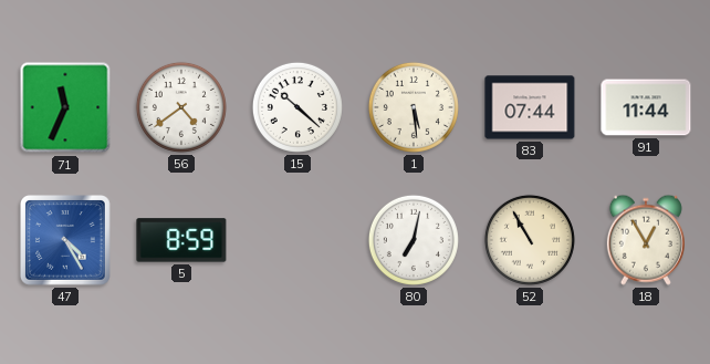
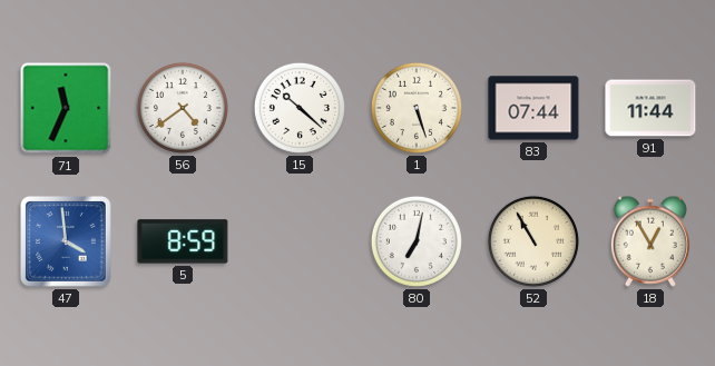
1: 5:29 -> 5:27
47: 4:25 -> 3:59
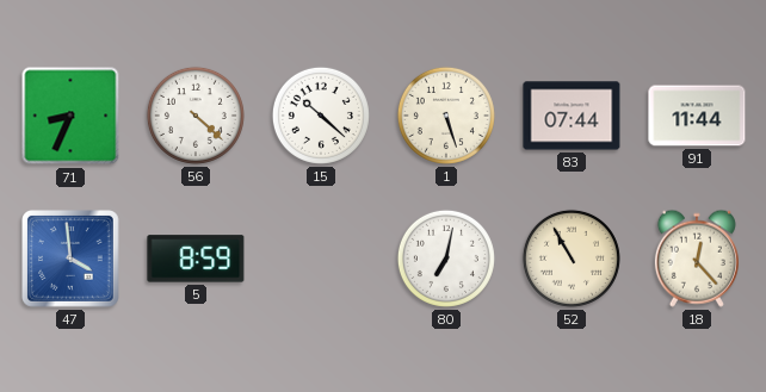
71: 11:34 -> 8:34
56: 4:39 -> 4:22
18: 12:55 -> 12:23
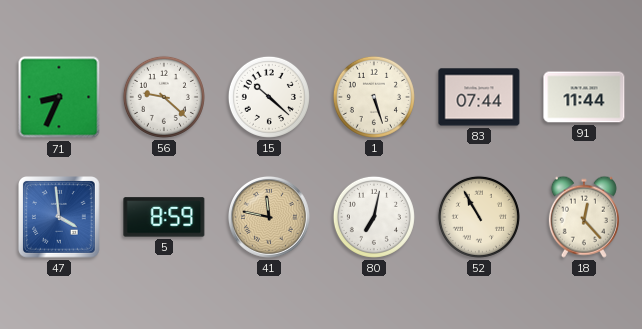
56: 4:22 -> 9:22
41: none -> 11:47
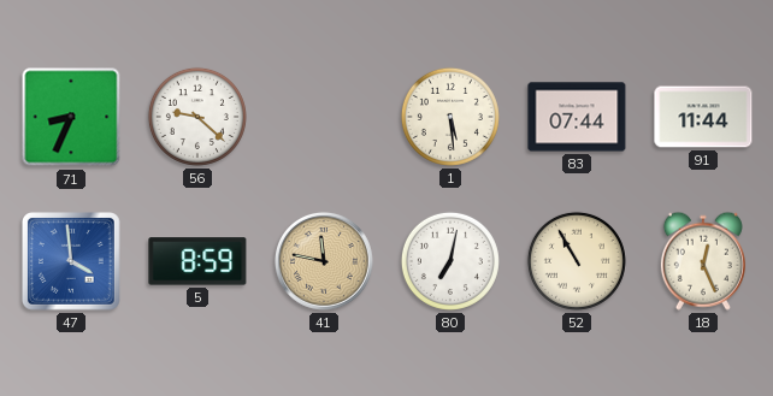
15: 10:22 -> none
1: 5:27 -> 5:29
18: 12:23 -> 12:26
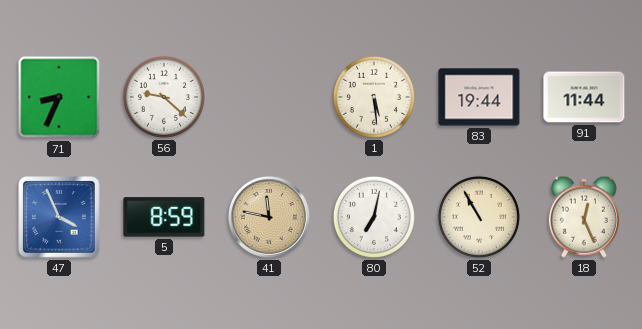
83: 07:44 -> 19:44
47: 3:59 -> 3:56
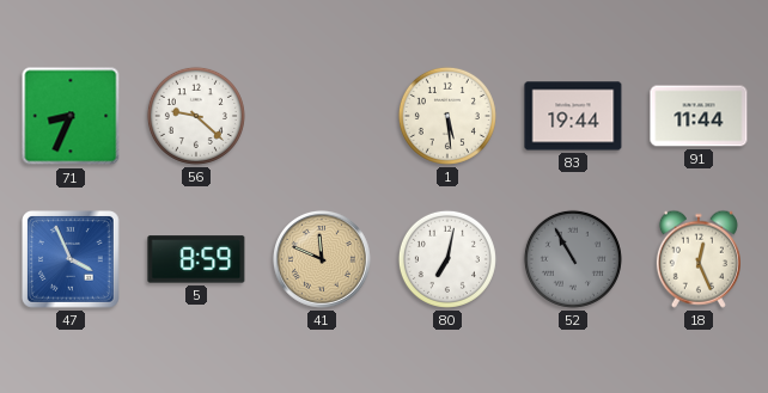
41: 11:47 -> 11:49
52 dial: cream -> grey
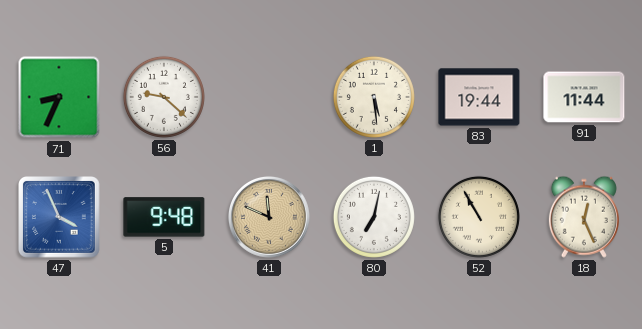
5: 8:59 -> 9:48
52 dial: grey -> cream
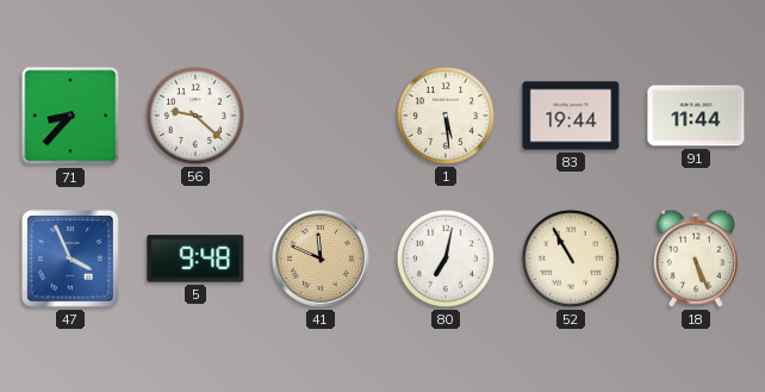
71: 8:34 -> 8:37
18: 12:26 -> 5:26
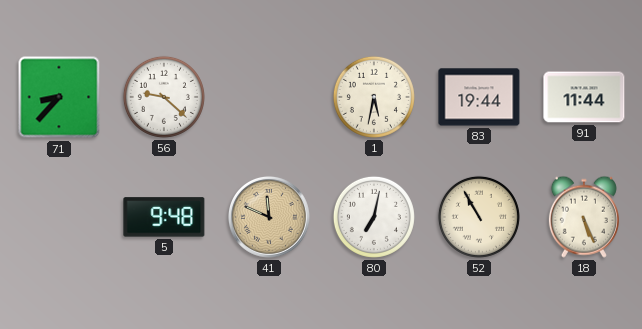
1: 5:29 -> 5:32
47: 3:56 -> none
